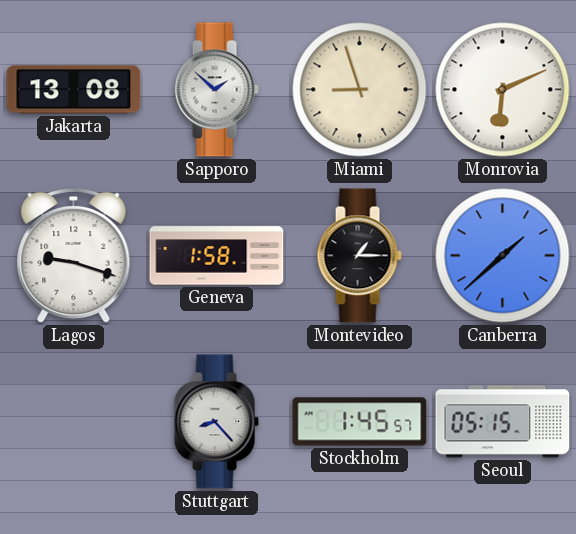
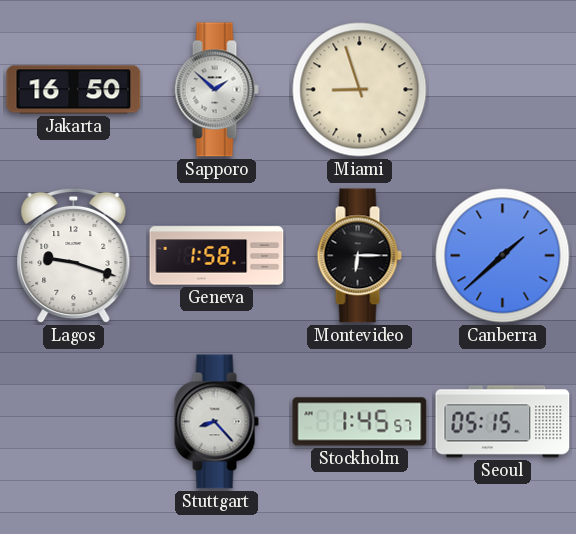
Jakarta: 13:08 -> 16:50
Monrovia: 6:11 -> none
Montevideo: 1:15 -> 6:15
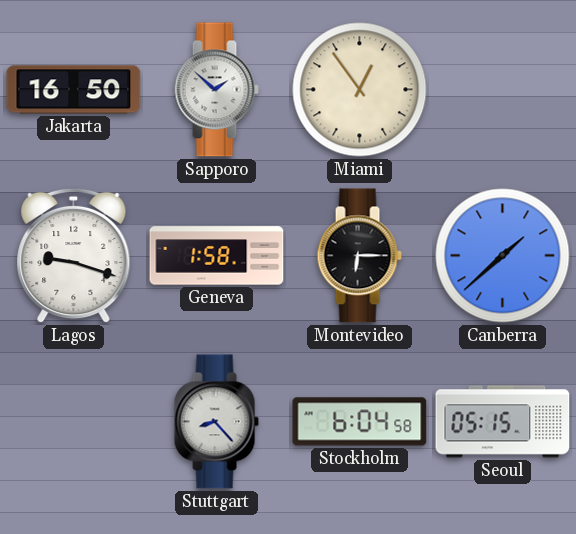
Miami: 8:57 -> 12:54
Stockholm: 1:45 -> 6:04
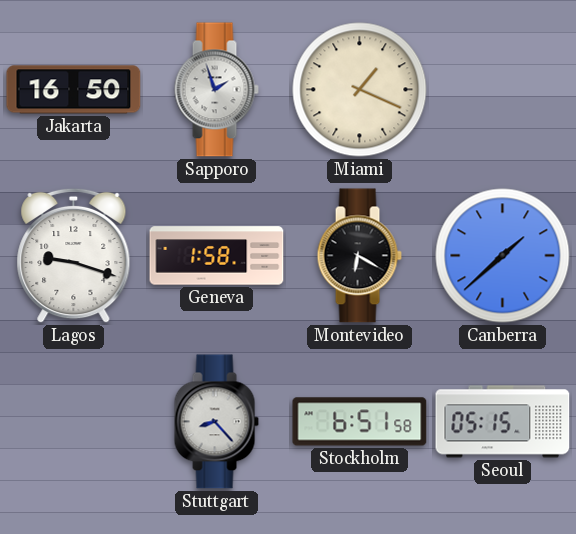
Sapporo: 1:52 -> 1:57
Miami: 12:54 -> 1:19
Montevideo: 6:15 -> 6:20
Stockholm: 6:04 -> 6:51
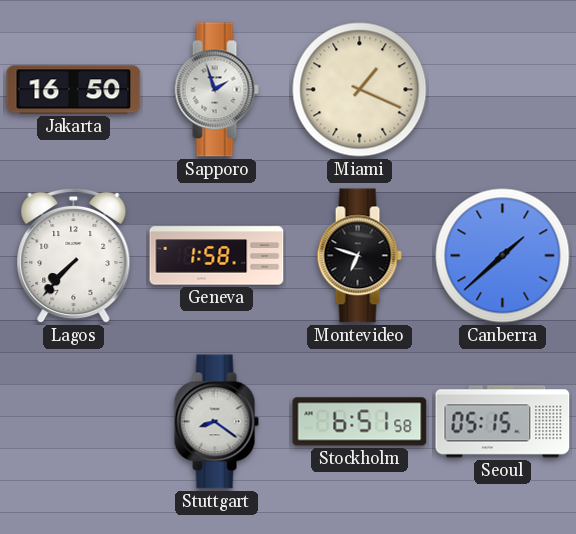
Lagos: 9:18 -> 7:37
Montevideo: 6:20 -> 6:48
Stuttgart: 8:23 -> 8:21
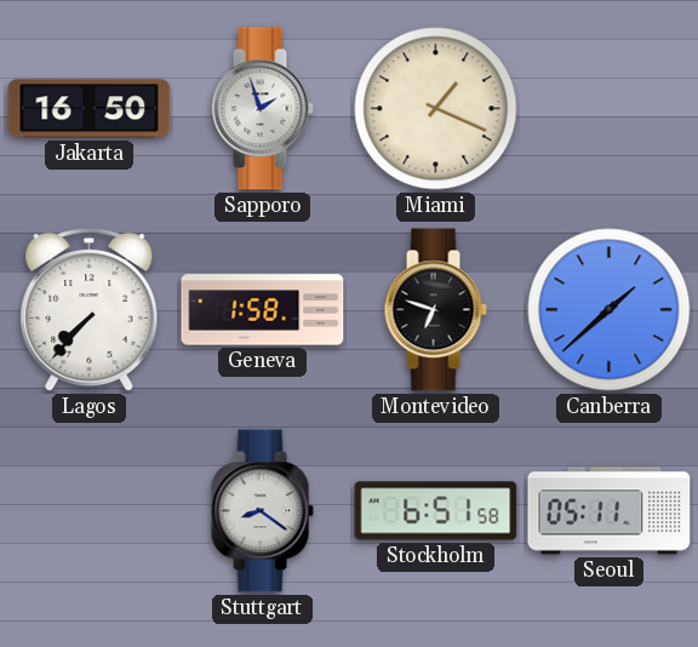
Seoul: 05:15 -> 05:11
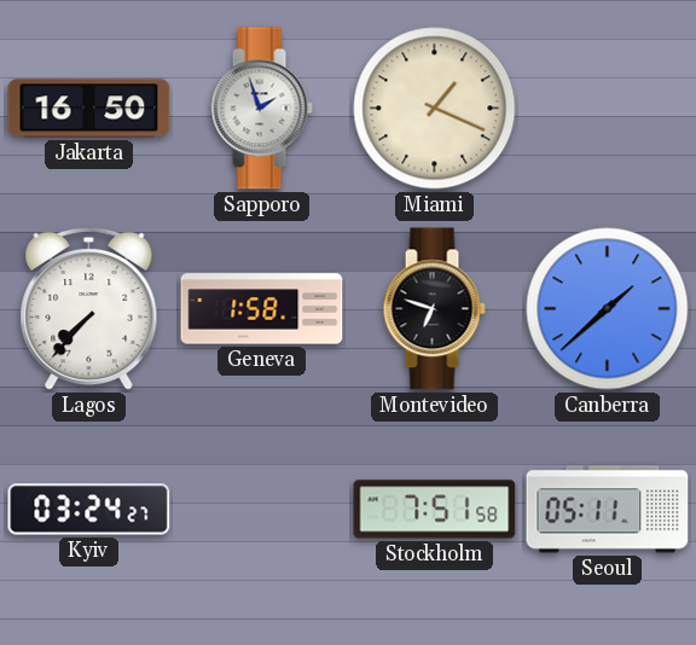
Kyiv: none -> 03:24
Stuttgart: 8:21 -> none
Stockholm: 6:51 -> 7:51
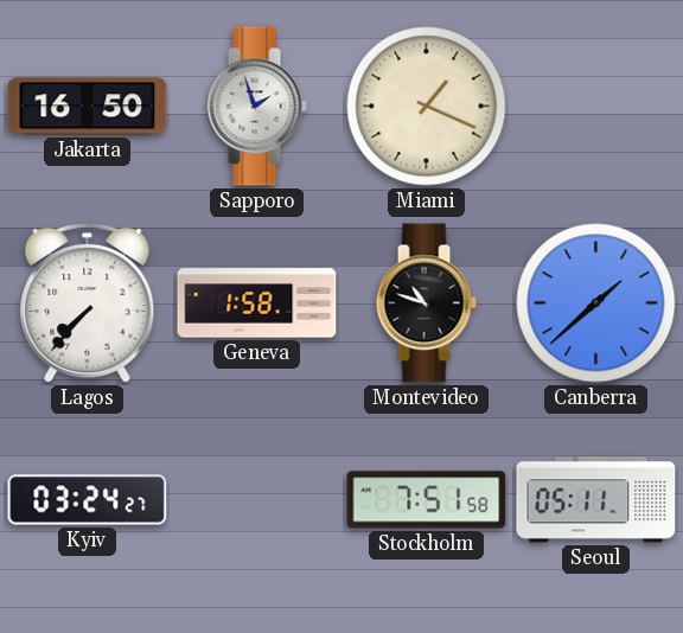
Montevideo: 6:48 -> 10:48
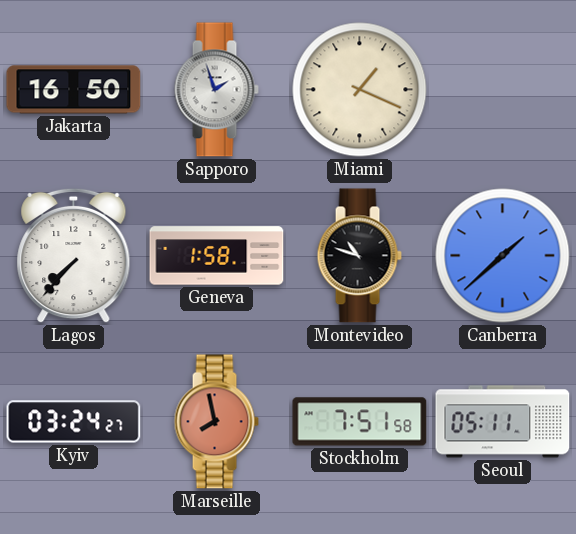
Marseille: none -> 7:58
